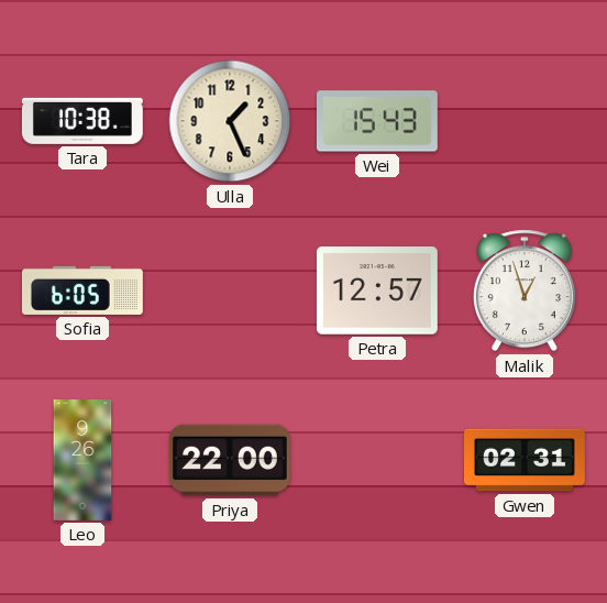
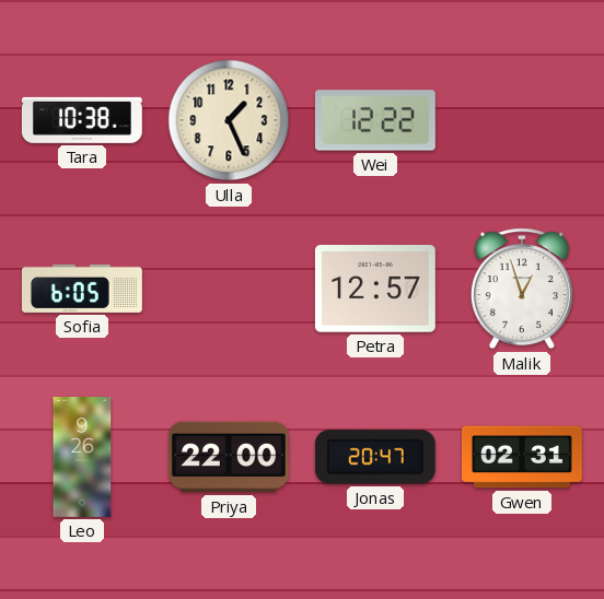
Wei: 15:43 -> 12:22
Jonas: none -> 20:47
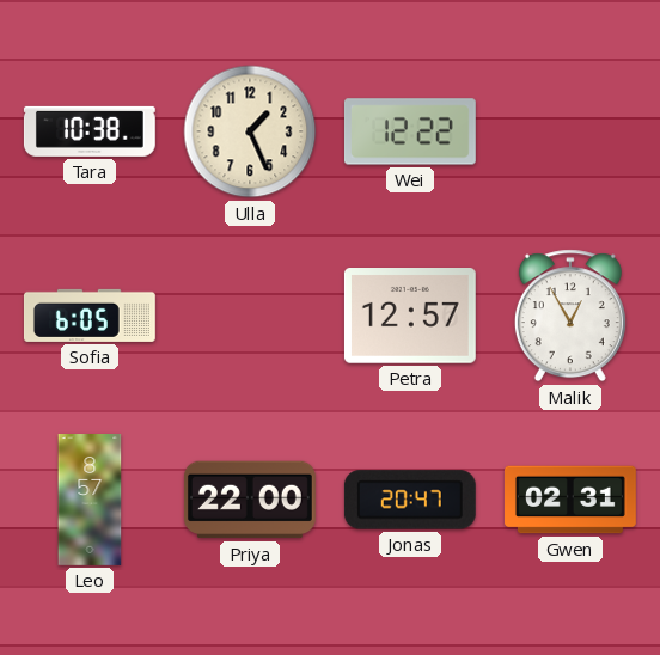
Malik: 12:57 -> 12:55
Leo: 9:26 -> 8:57
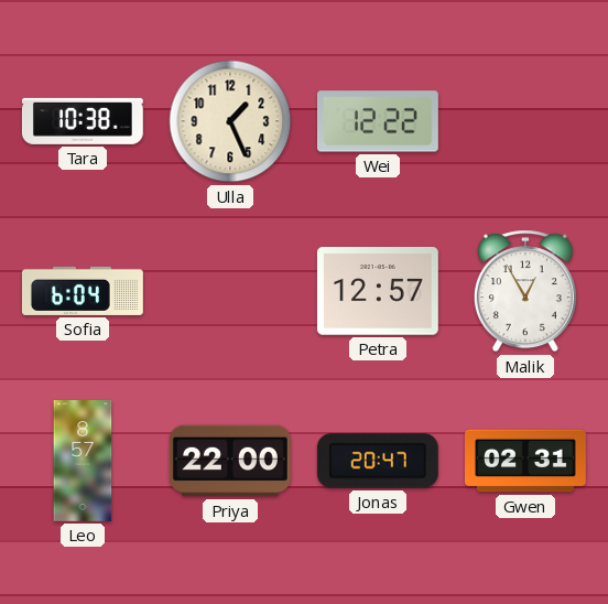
Sofia: 6:05 -> 6:04
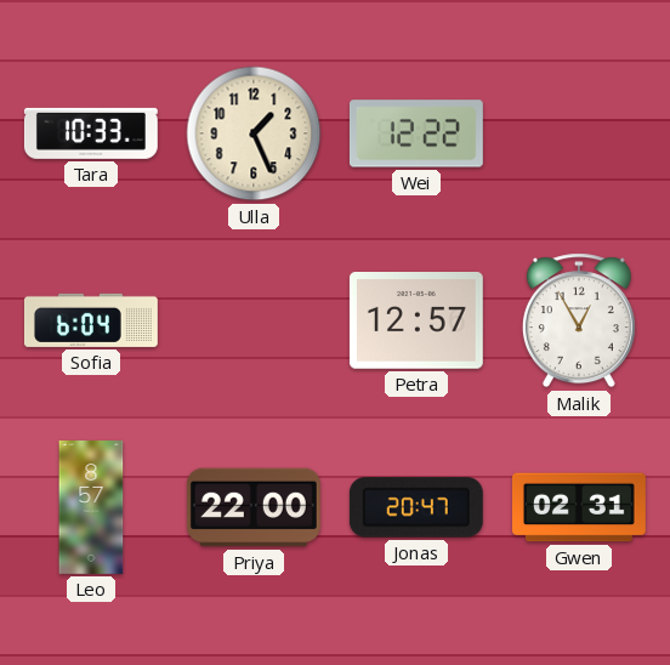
Tara: 10:38 -> 10:33
